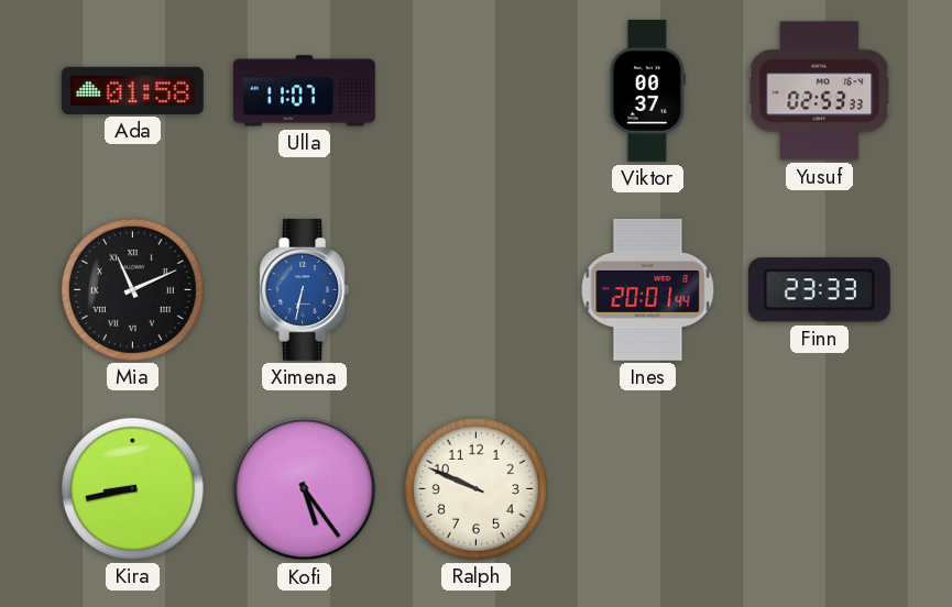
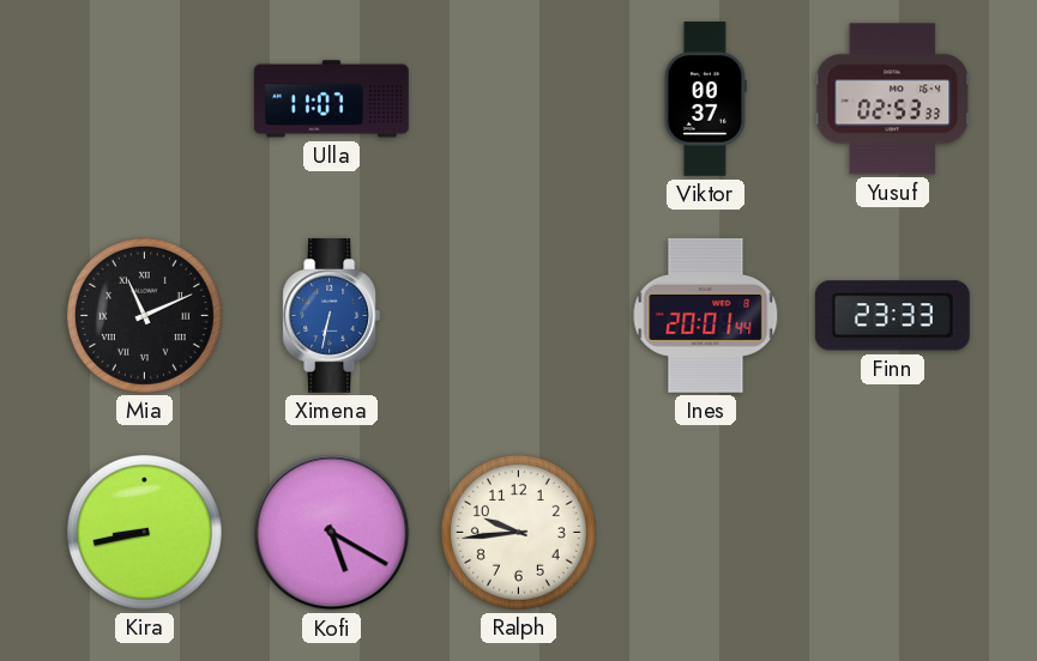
Ada: 01:58 -> none
Kofi: 5:24 -> 5:20
Ralph: 9:49 -> 9:44
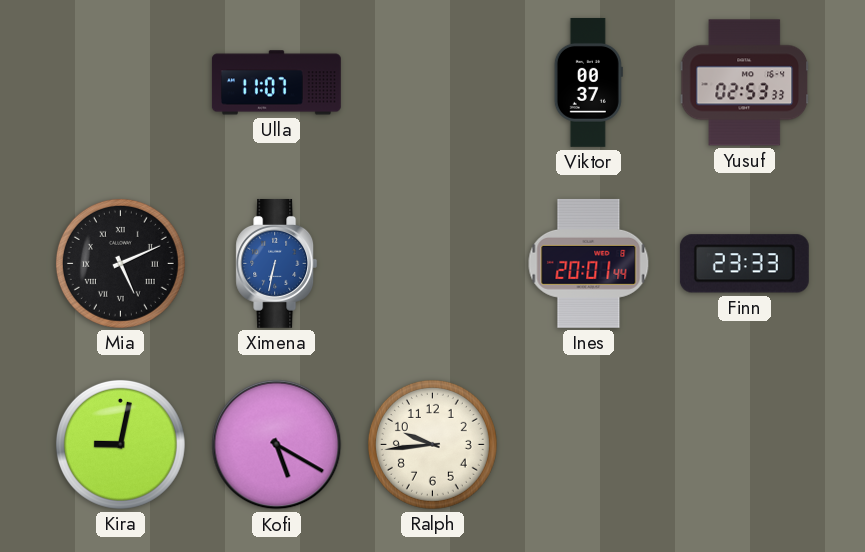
Mia: 11:11 -> 5:11
Kira: 8:43 -> 9:02
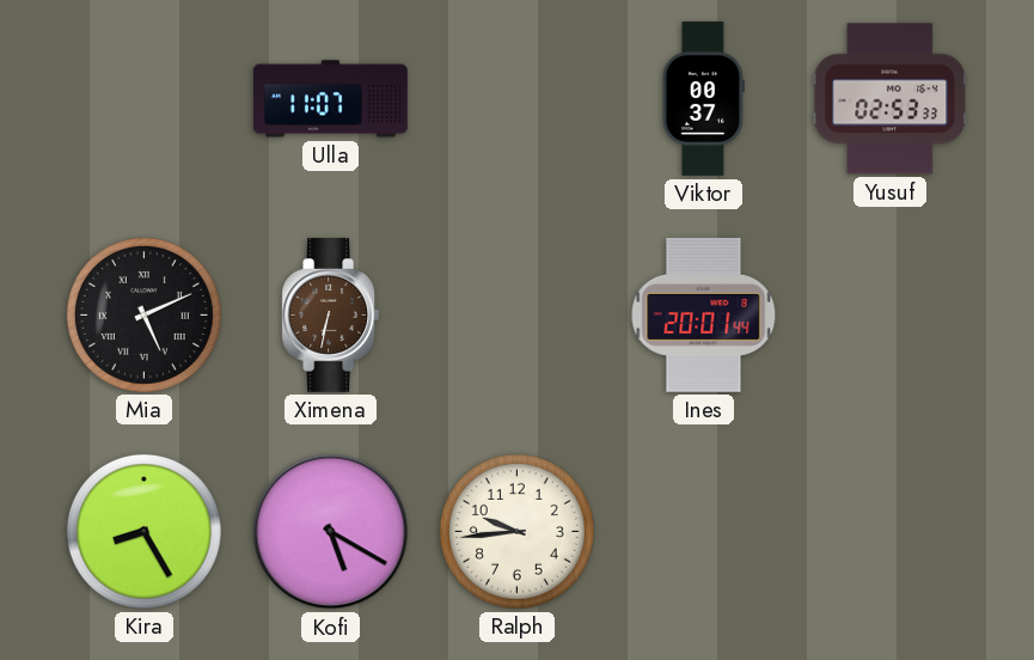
Ximena dial: blue -> brown
Finn: 23:33 -> none
Kira: 9:02 -> 8:25
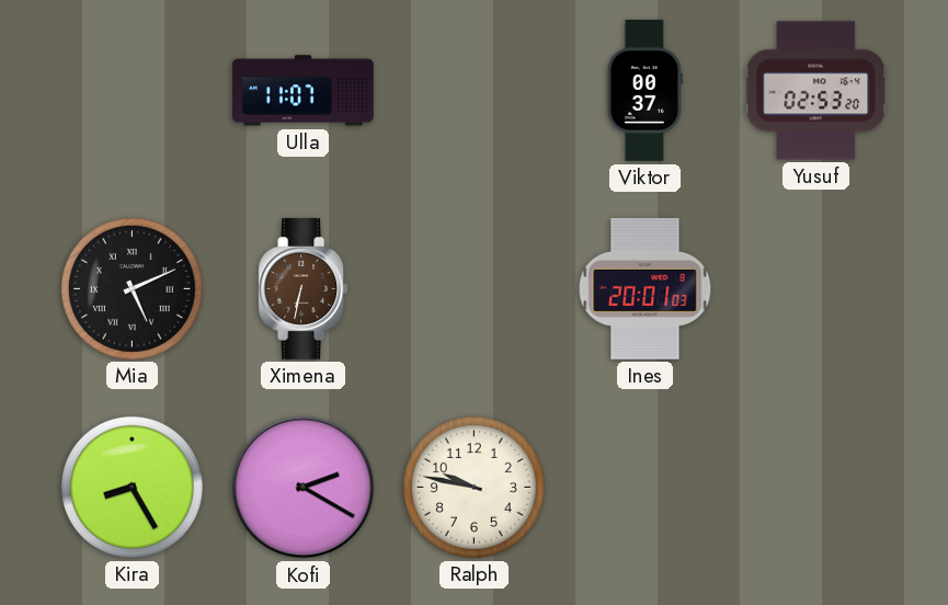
Yusuf: 02:53:33 -> 02:53:20
Ines: 20:01:44 -> 20:01:03
Kofi: 5:20 -> 2:20
Ralph: 9:44 -> 9:47
